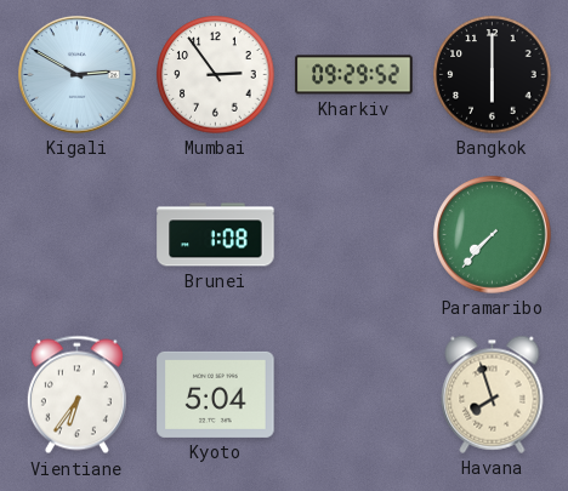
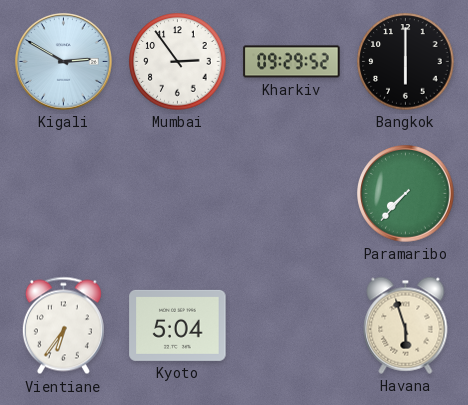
Brunei: 1:08 -> none
Havana: 7:57 -> 5:57
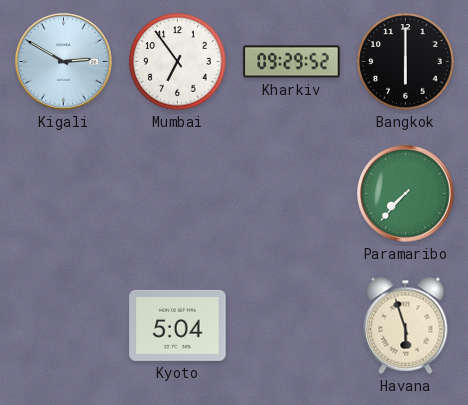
Mumbai: 2:54 -> 6:54
Vientiane: 6:36 -> none
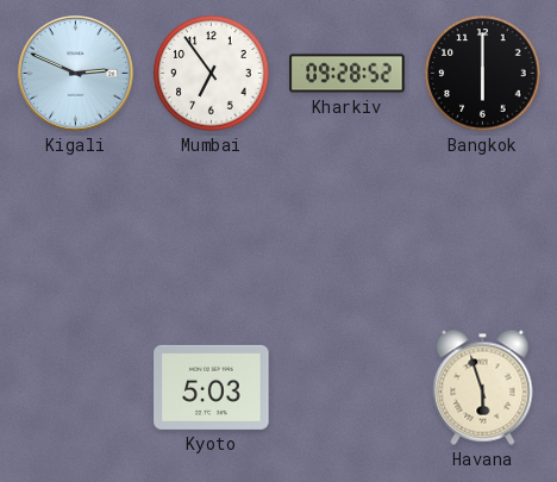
Kigali: 2:50 -> 2:49
Kharkiv: 09:29 -> 09:28
Paramaribo: 7:37 -> none
Kyoto: 5:04 -> 5:03
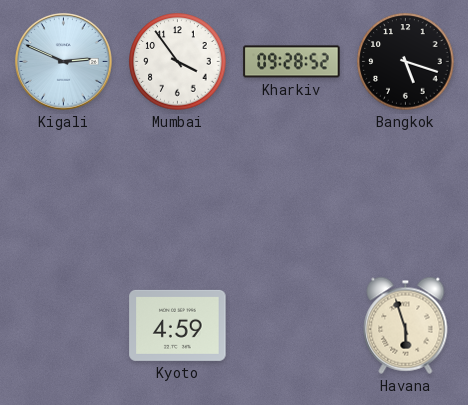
Mumbai: 6:54 -> 3:54
Bangkok: 6:00 -> 5:18
Kyoto: 5:03 -> 4:59
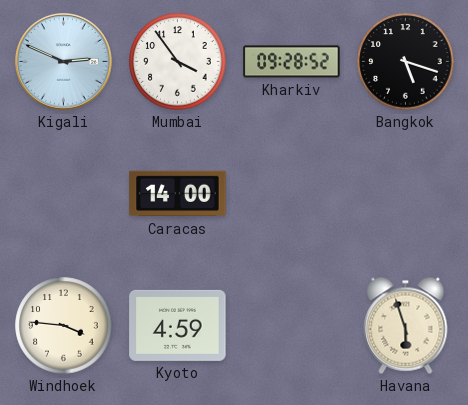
Caracas: none -> 14:00
Windhoek: none -> 3:46
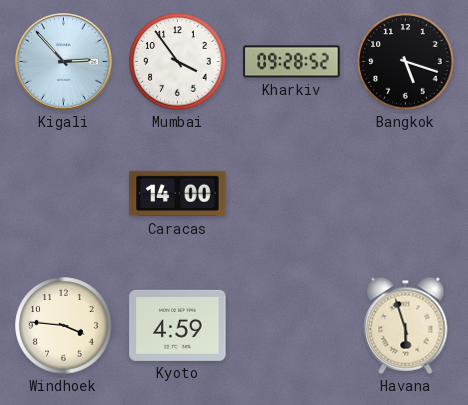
Kigali: 2:49 -> 2:53
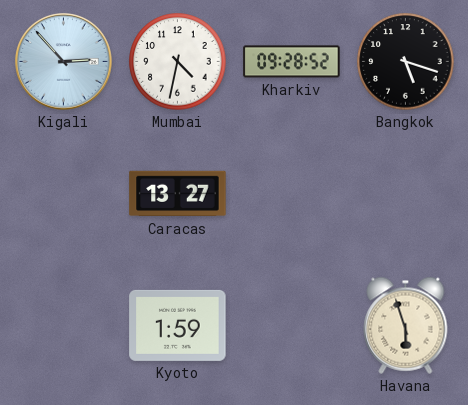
Mumbai: 3:54 -> 4:32
Caracas: 14:00 -> 13:27
Windhoek: 3:46 -> none
Kyoto: 4:59 -> 1:59
